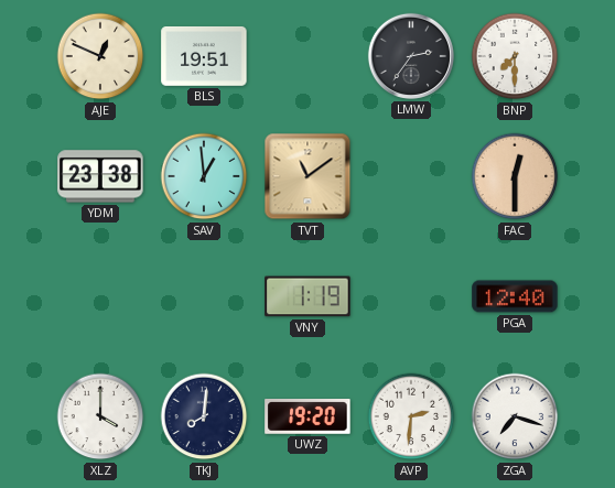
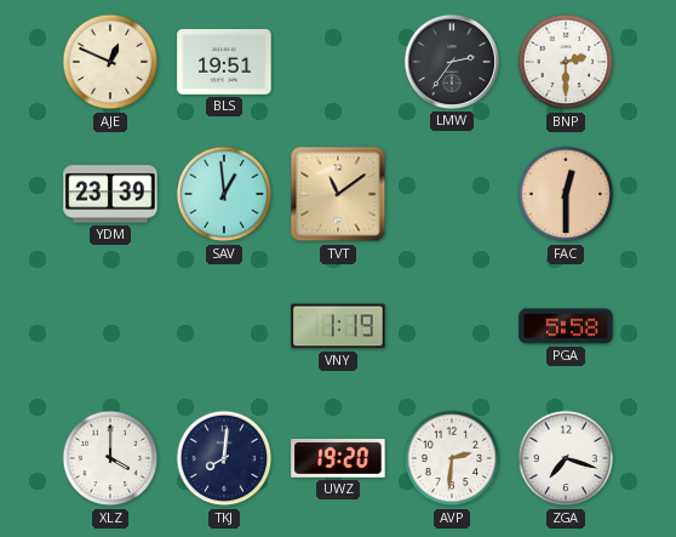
BNP: 7:30 -> 2:30
YDM: 23:38 -> 23:39
PGA: 12:40 -> 5:58
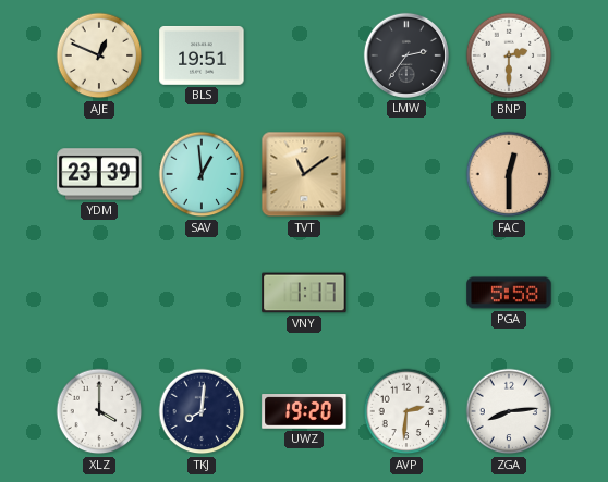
VNY: 1:19 -> 1:17
ZGA: 7:18 -> 8:14
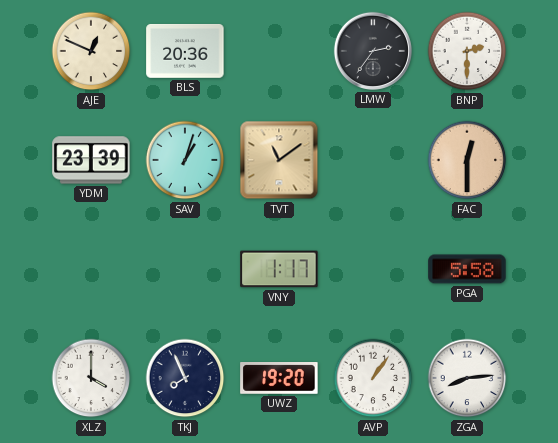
BLS: 19:51 -> 20:36
SAV: 12:59 -> 1:03
TKJ: 8:01 -> 7:56
AVP: 2:31 -> 1:06
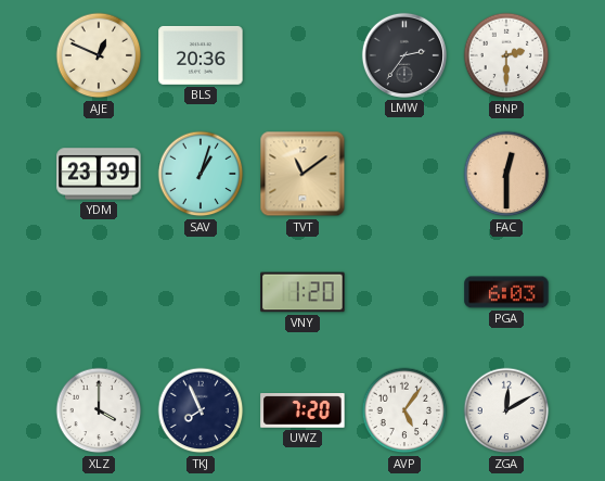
VNY: 1:17 -> 1:20
PGA: 5:58 -> 6:03
UWZ: 19:20 -> 7:20
AVP: 1:06 -> 5:06
ZGA: 8:14 -> 12:10
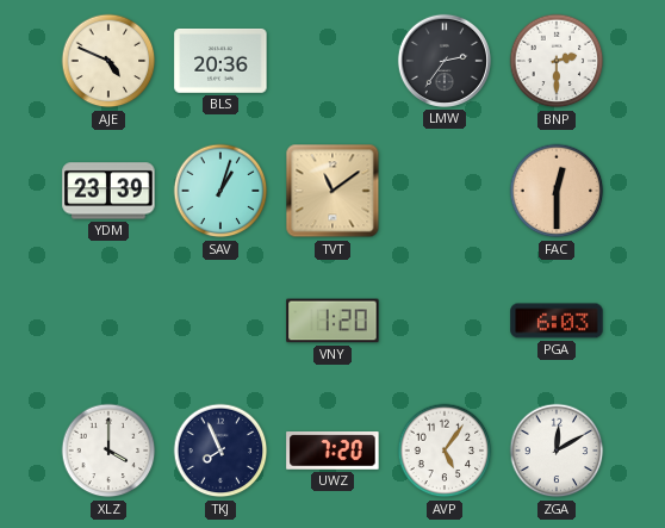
AJE: 12:49 -> 4:49
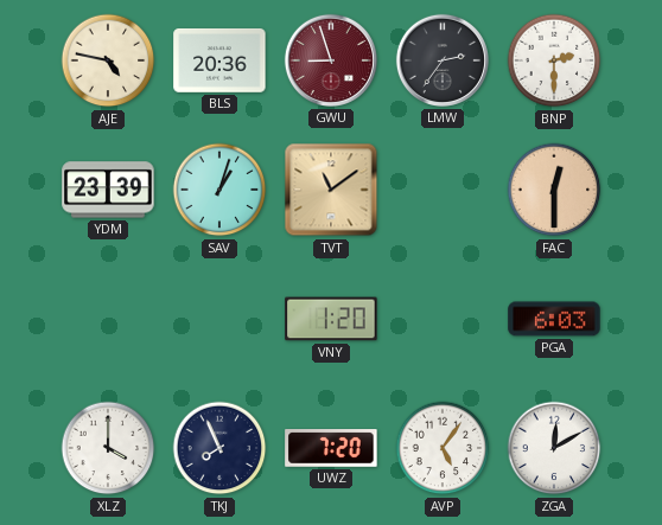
AJE: 4:49 -> 4:47
GWU: none -> 8:57
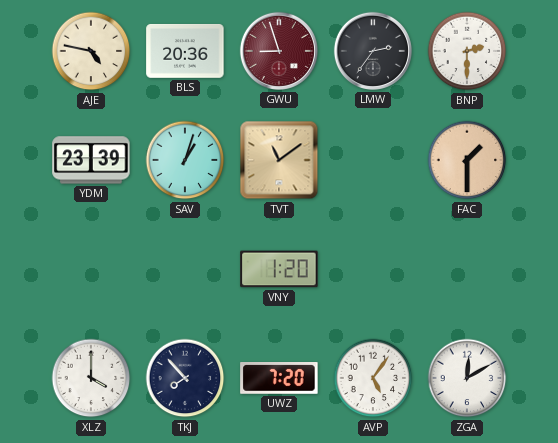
FAC: 12:30 -> 1:30
PGA: 6:03 -> none
TKJ: 7:56 -> 7:53
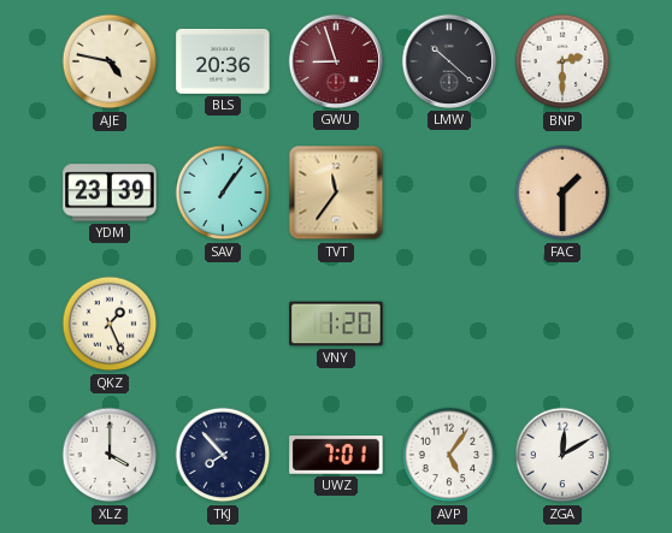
LMW: 2:36 -> 10:22
SAV: 1:03 -> 1:06
TVT: 11:09 -> 11:36
QKZ: none -> 1:26
UWZ: 7:20 -> 7:01
